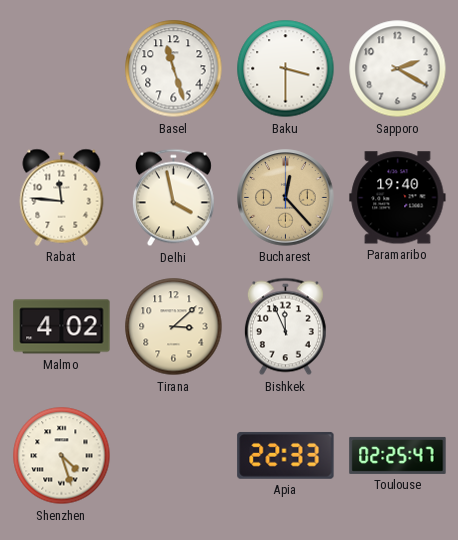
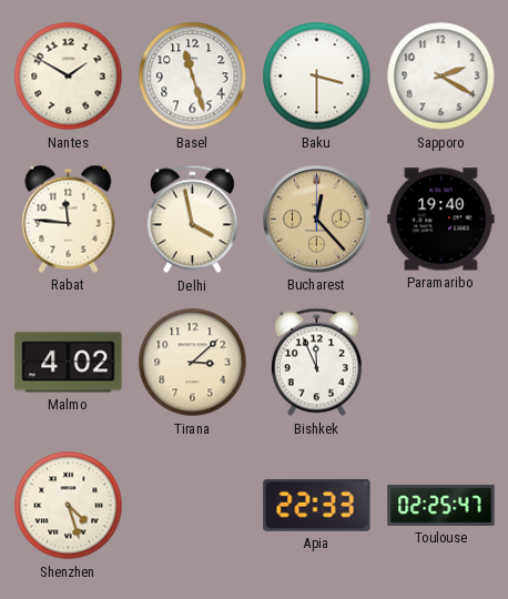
Nantes: none -> 1:50
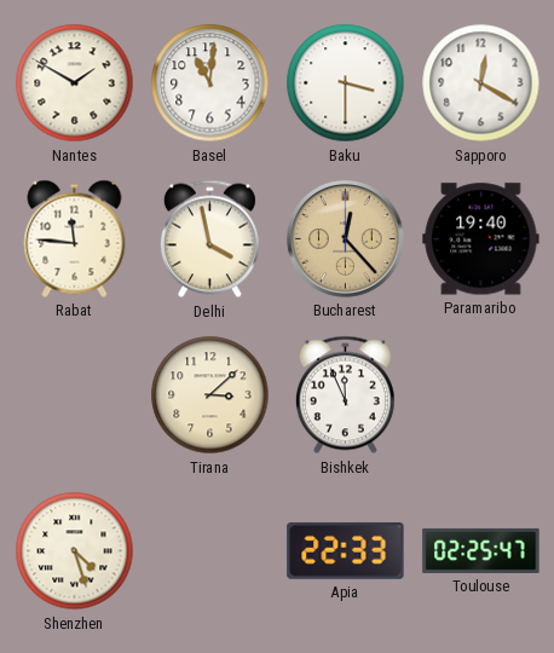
Basel: 11:27 -> 11:01
Sapporo: 2:20 -> 12:20
Malmo: 4:02 -> none
